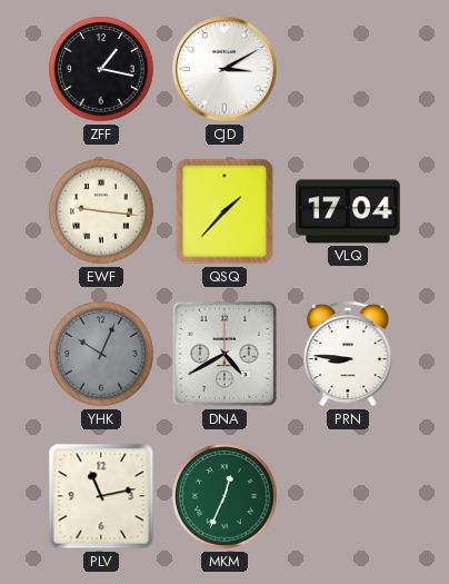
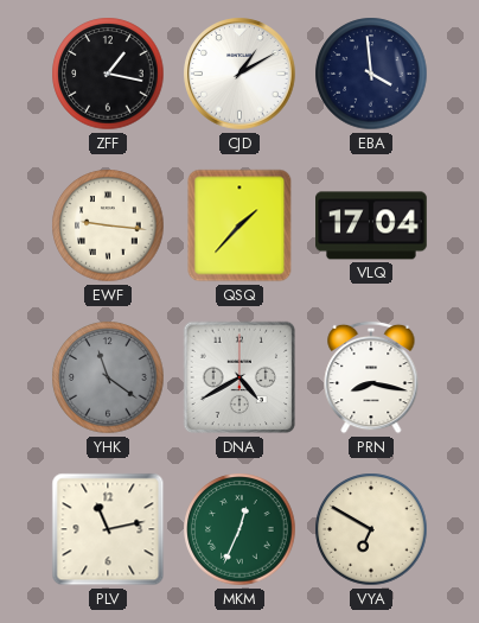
CJD: 3:10 -> 1:10
EBA: none -> 3:59
YHK: 10:04 -> 11:21
PRN: 8:46 -> 8:17
VYA: none -> 6:50
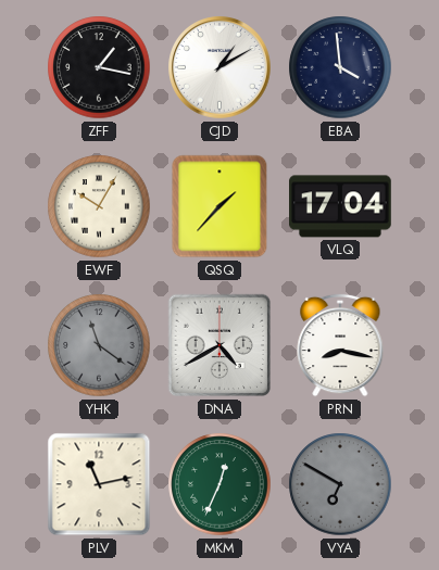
EWF: 9:16 -> 10:05
VYA dial: cream -> grey
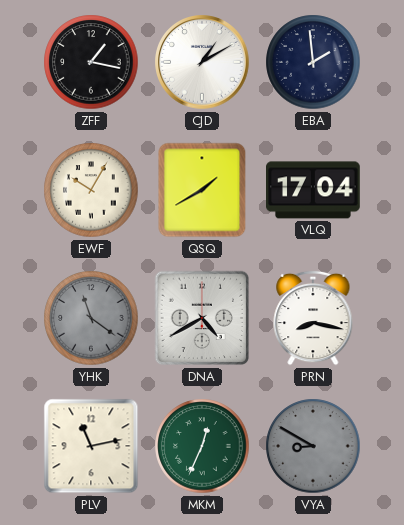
EBA: 3:59 -> 1:59
QSQ: 1:37 -> 1:40
VYA: 6:50 -> 8:50
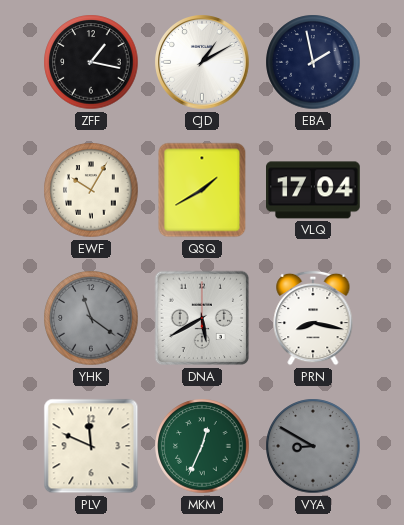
EBA: 1:59 -> 1:58
DNA: 4:40 -> 5:40
PLV: 11:13 -> 11:49
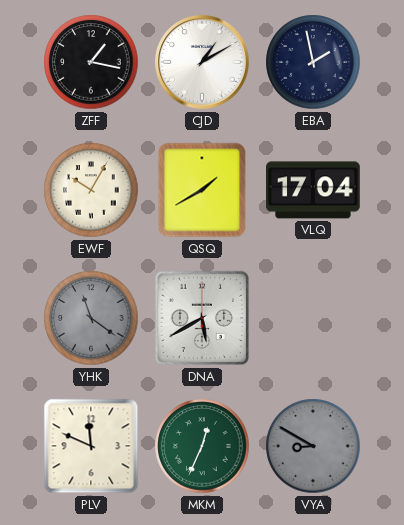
PRN: 8:17 -> none
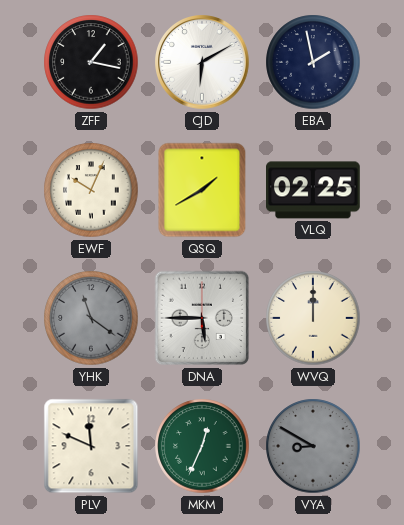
CJD: 1:10 -> 6:10
EWF: 10:05 -> 10:04
VLQ: 17:04 -> 02:25
DNA: 5:40 -> 5:45
WVQ: none -> 12:00
